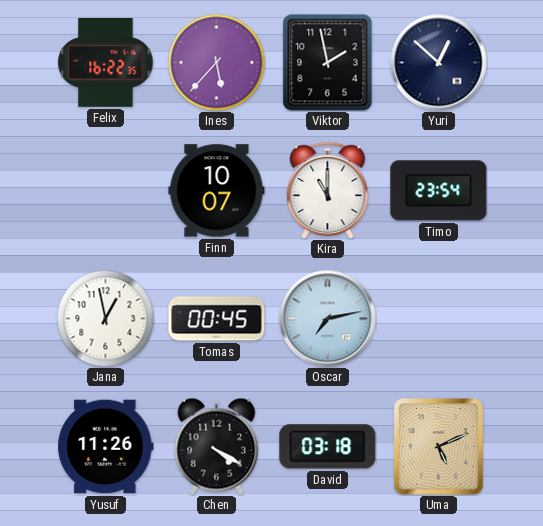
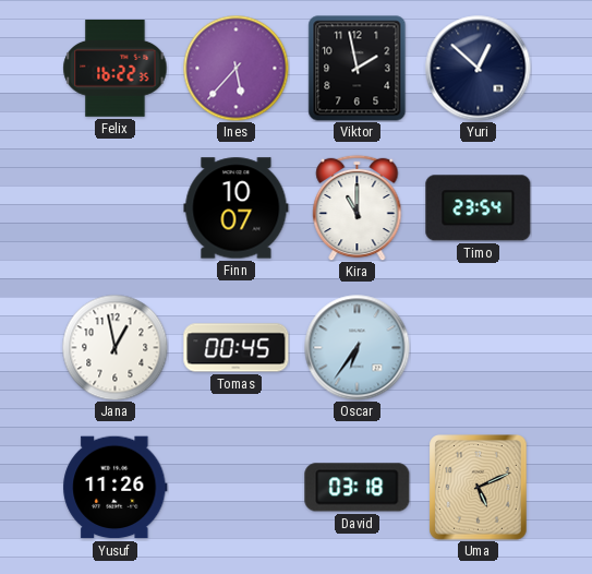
Oscar: 7:13 -> 6:36
Chen: 4:20 -> none
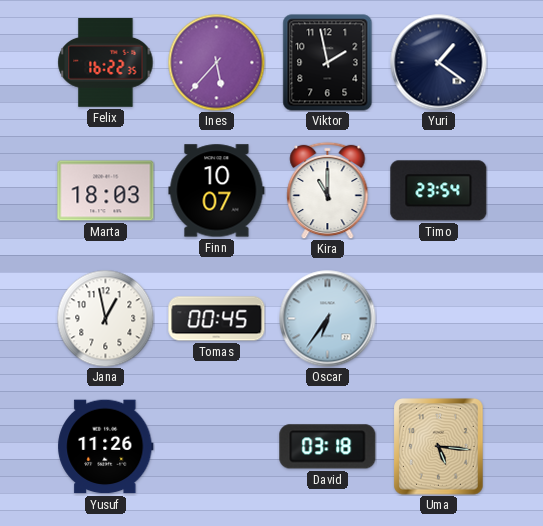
Yuri: 12:52 -> 1:21
Marta: none -> 18:03
Uma: 5:11 -> 5:16
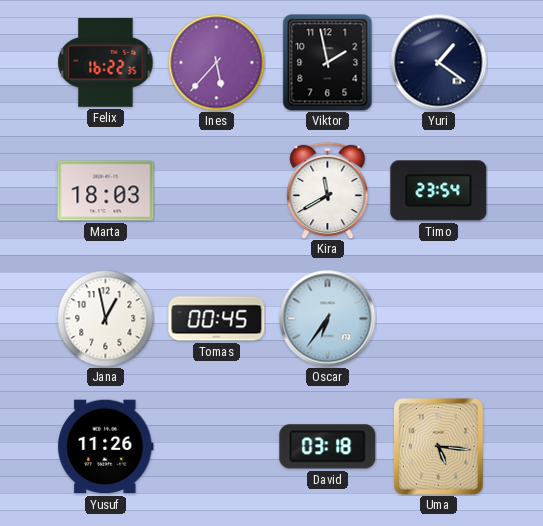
Finn: 10:07 -> none
Kira: 11:00 -> 11:40
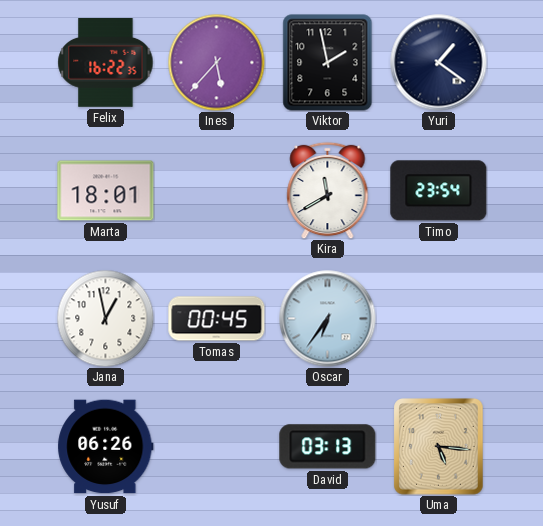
Marta: 18:03 -> 18:01
Yusuf: 11:26 -> 06:26
David: 03:18 -> 03:13
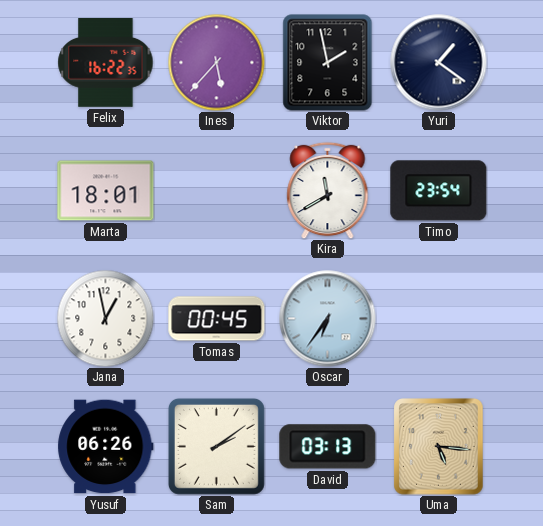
Sam: none -> 2:09
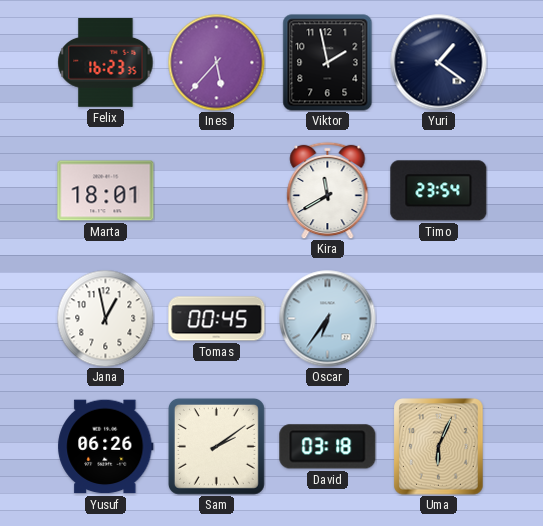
Felix: 16:22 -> 16:23
David: 03:13 -> 03:18
Uma: 5:16 -> 6:04
